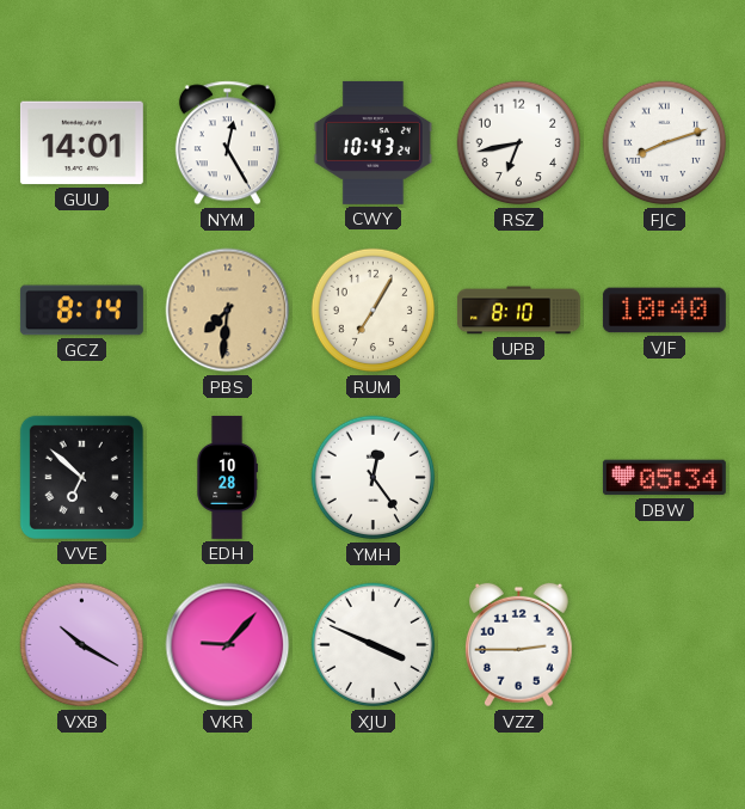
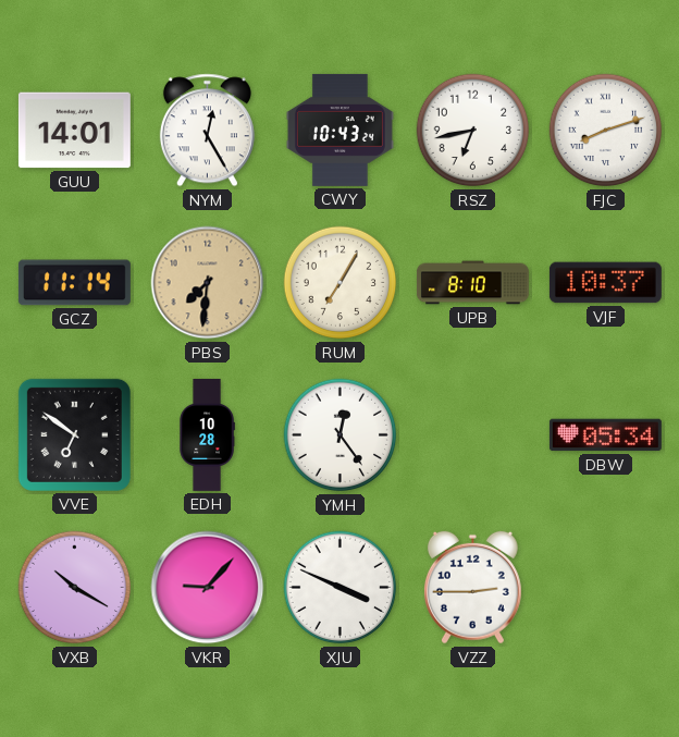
GCZ: 8:14 -> 11:14
VJF: 10:40 -> 10:37
VVE: 6:52 -> 6:51
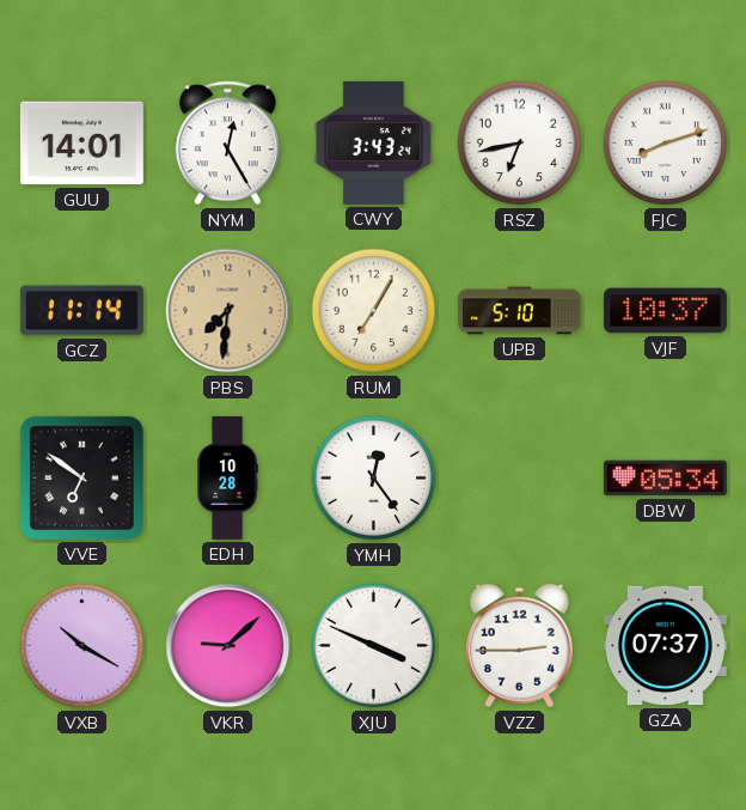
CWY: 10:43 -> 3:43
UPB: 8:10 -> 5:10
VKR: 9:07 -> 9:08
GZA: none -> 07:37
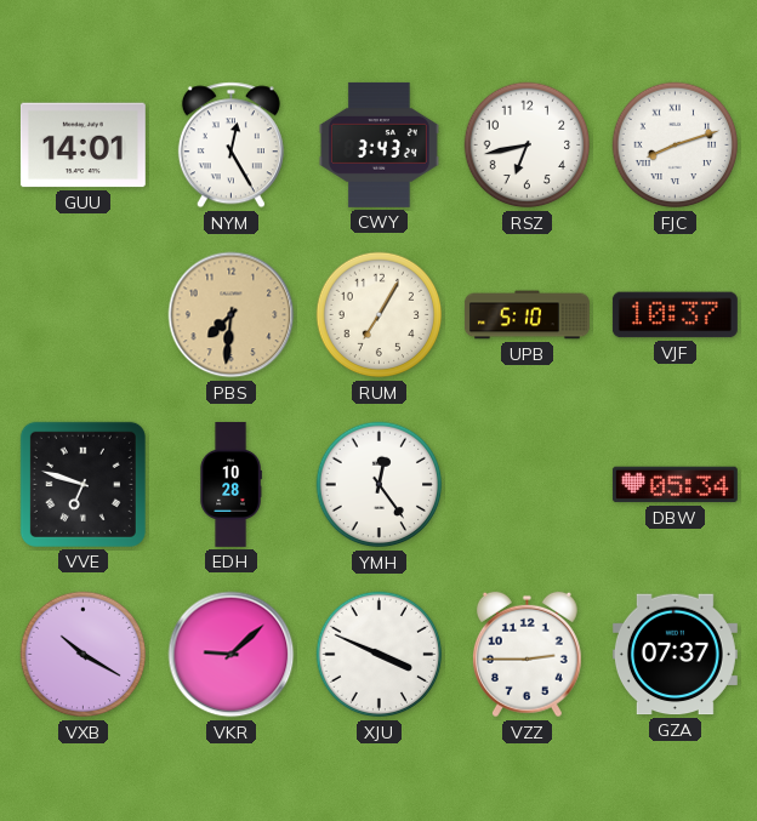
GCZ: 11:14 -> none
VVE: 6:51 -> 6:48
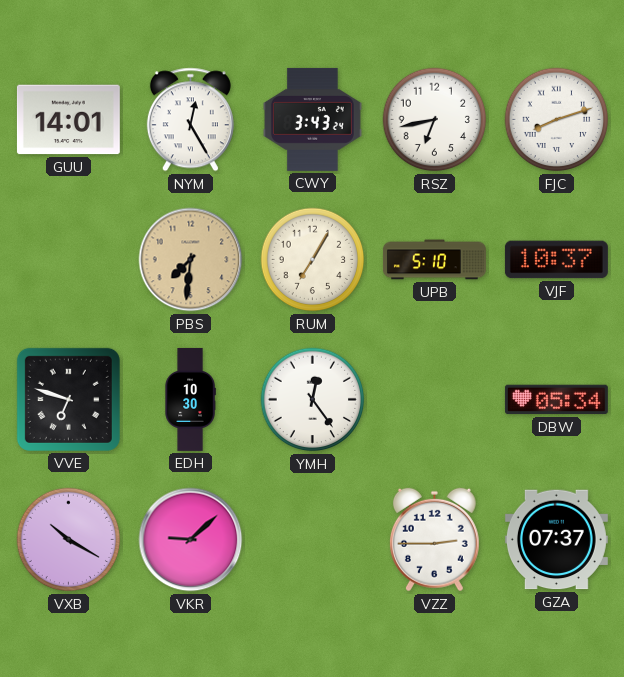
EDH: 10:28 -> 10:30
XJU: 3:49 -> none
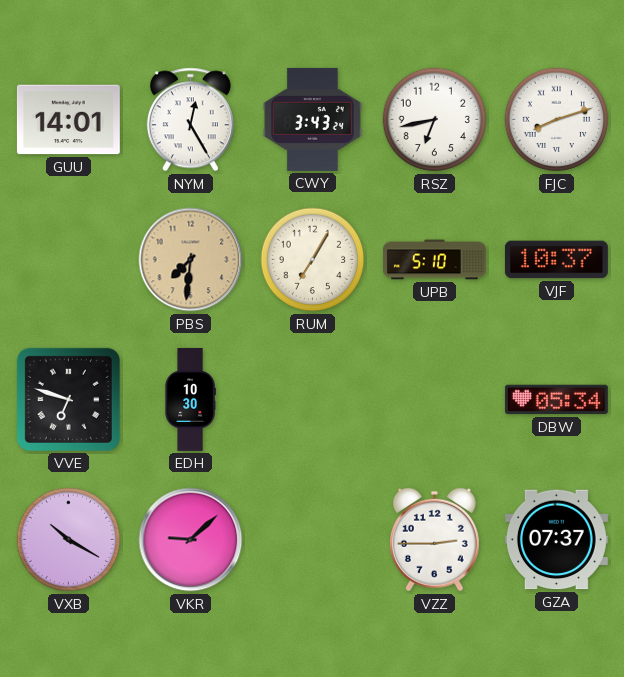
YMH: 12:24 -> none
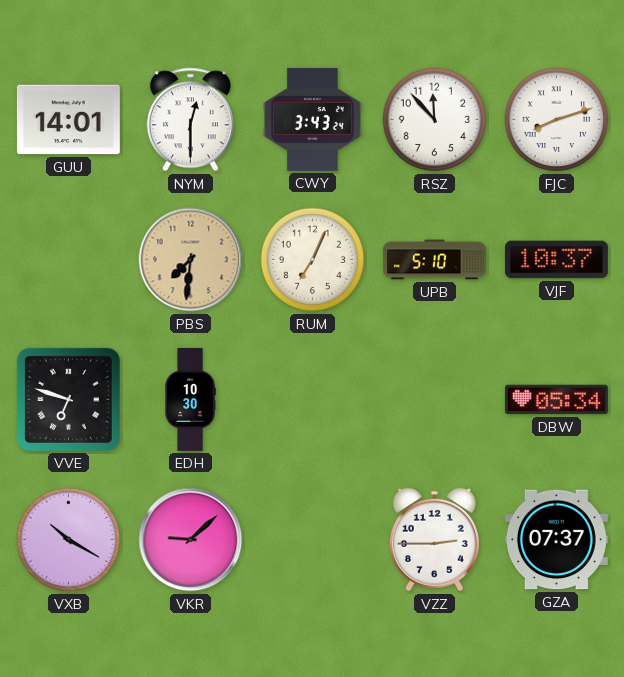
NYM: 12:25 -> 12:30
RSZ: 6:43 -> 11:53
RUM: 7:05 -> 7:04
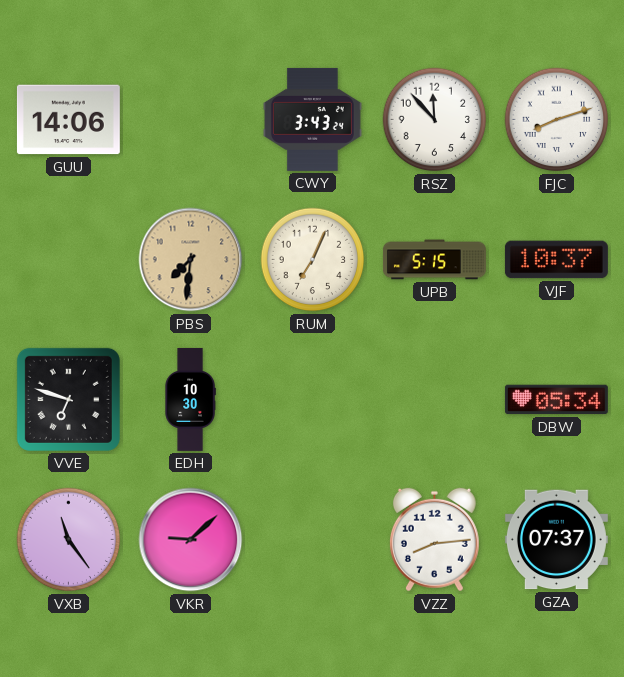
GUU: 14:01 -> 14:06
NYM: 12:30 -> none
UPB: 5:10 -> 5:15
VXB: 10:20 -> 11:24
VZZ: 2:45 -> 8:14
